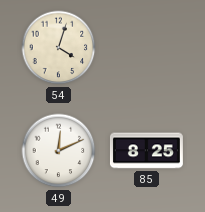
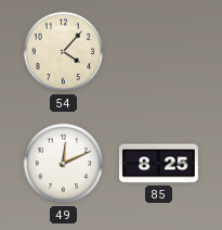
54: 4:03 -> 4:07
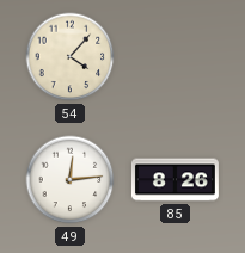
49: 12:11 -> 12:14
85: 8:25 -> 8:26
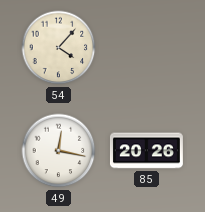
49: 12:14 -> 12:17
85: 8:26 -> 20:26
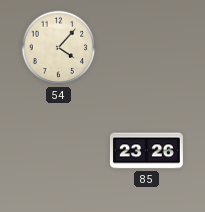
49: 12:17 -> none
85: 20:26 -> 23:26
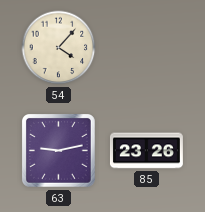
63: none -> 9:13
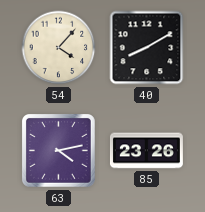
40: none -> 8:10
63: 9:13 -> 4:13
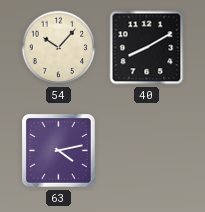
54: 4:07 -> 10:07
85: 23:26 -> none
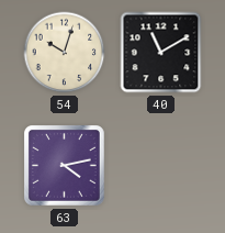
54: 10:07 -> 10:03
40: 8:10 -> 11:10
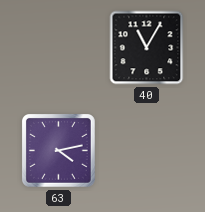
54: 10:03 -> none
40: 11:10 -> 11:05
